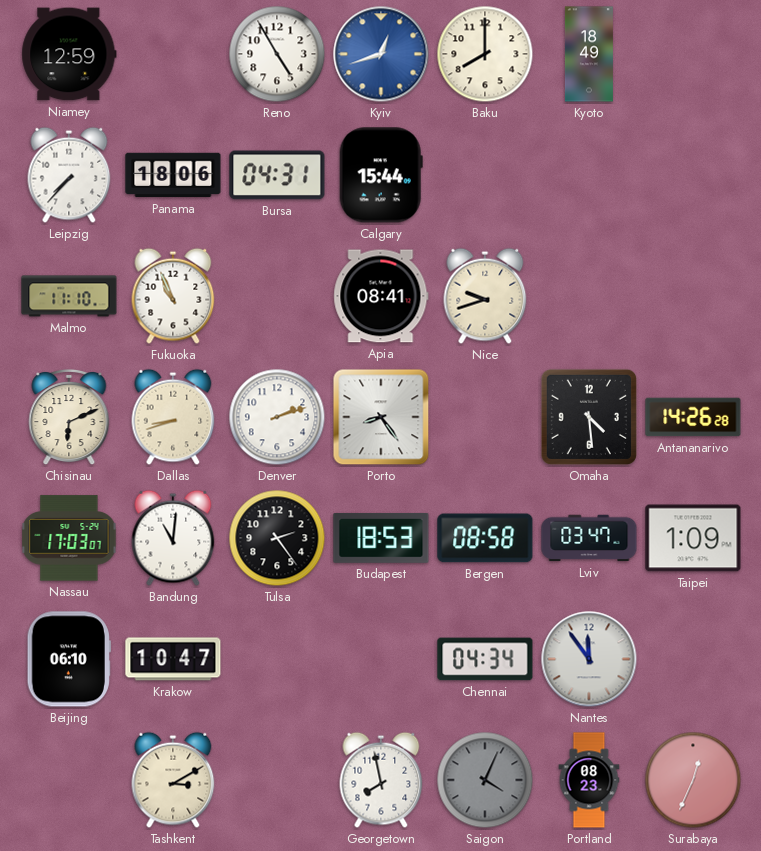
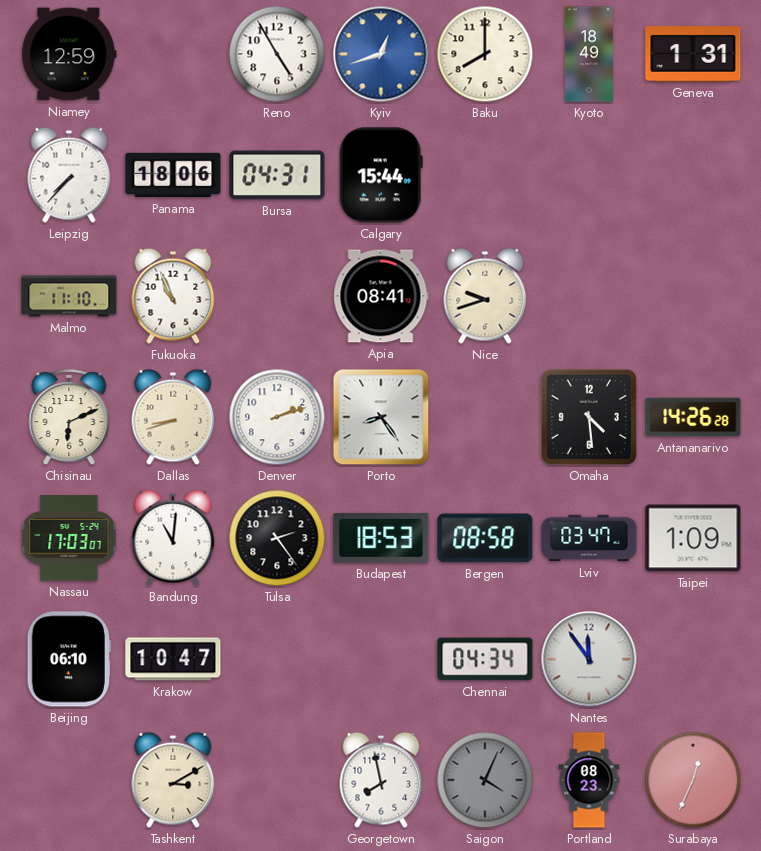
Geneva: none -> 1:31
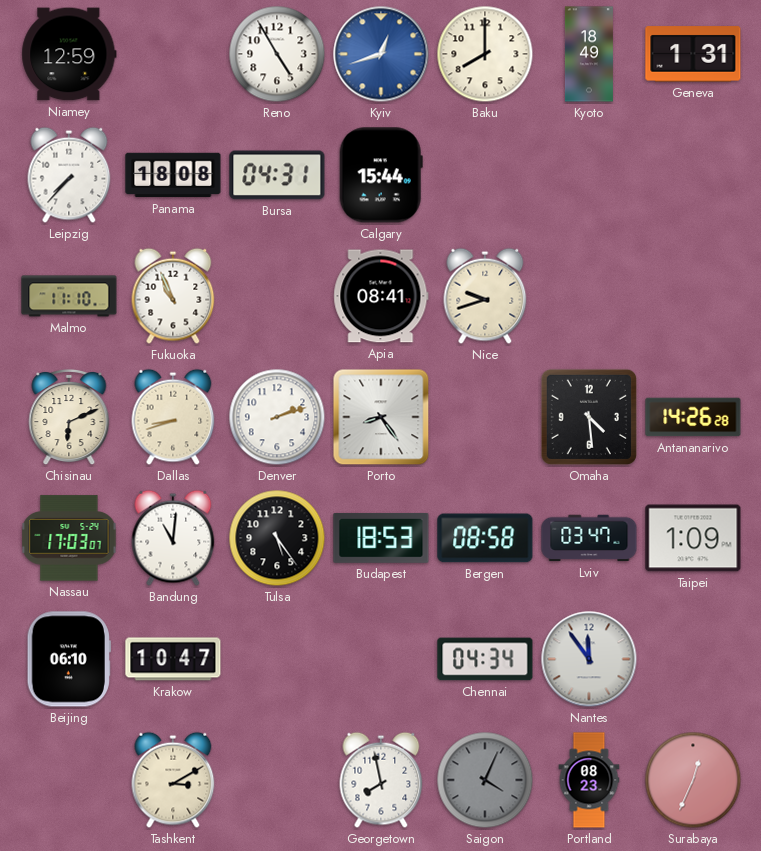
Panama: 18:06 -> 18:08
Tulsa: 2:24 -> 5:24
